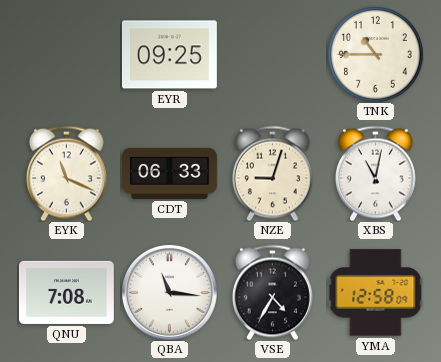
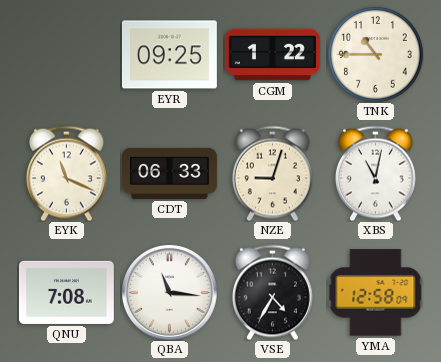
CGM: none -> 1:22
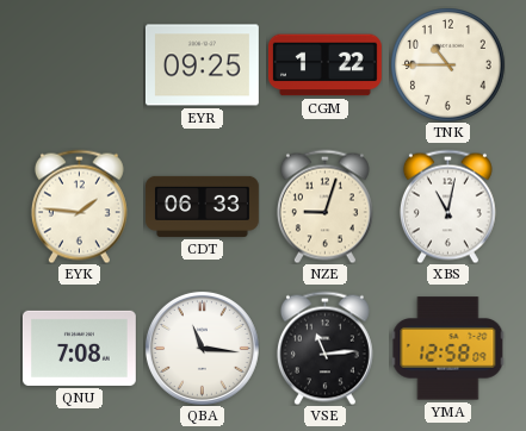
EYK: 11:19 -> 1:46
VSE: 4:35 -> 11:14
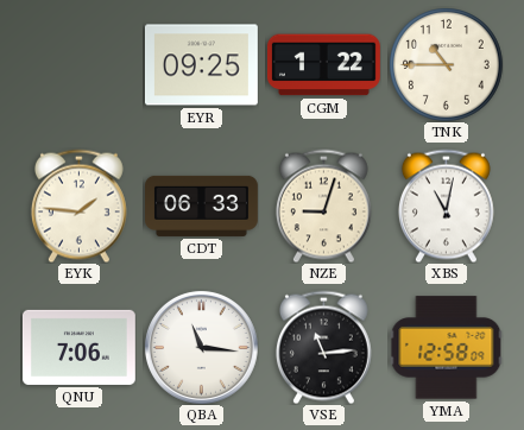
QNU: 7:08 -> 7:06
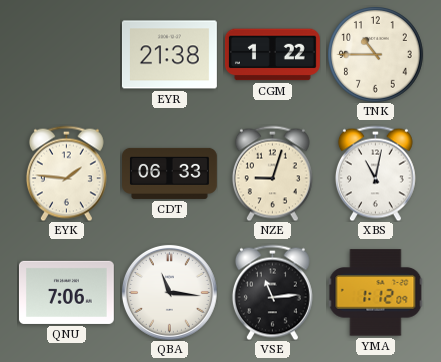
EYR: 09:25 -> 21:38
YMA: 12:58 -> 1:12
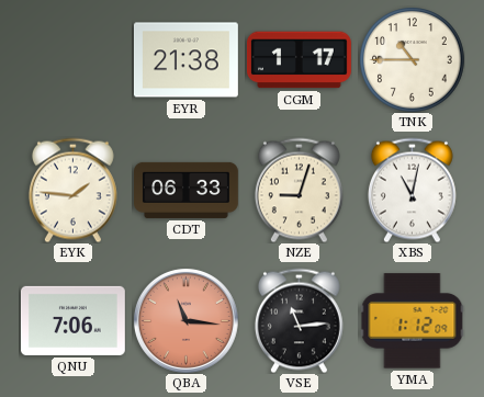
CGM: 1:22 -> 1:17
QBA dial: white -> salmon
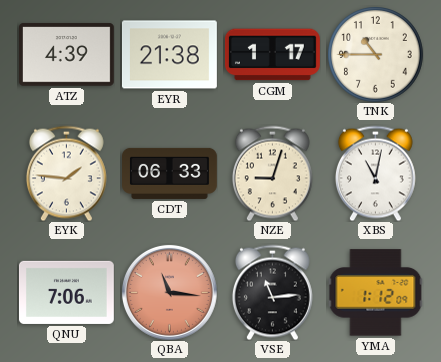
ATZ: none -> 4:39
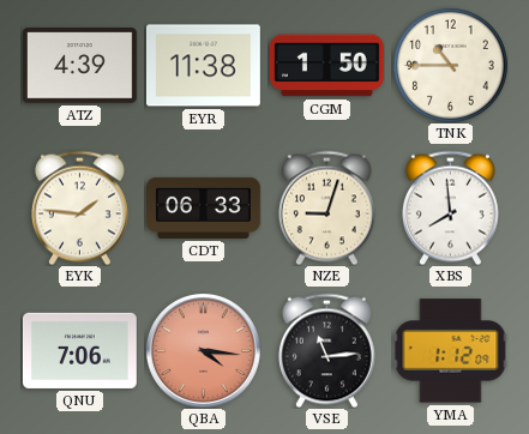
EYR: 21:38 -> 11:38
CGM: 1:17 -> 1:50
XBS: 11:02 -> 7:59
QBA: 11:16 -> 4:16
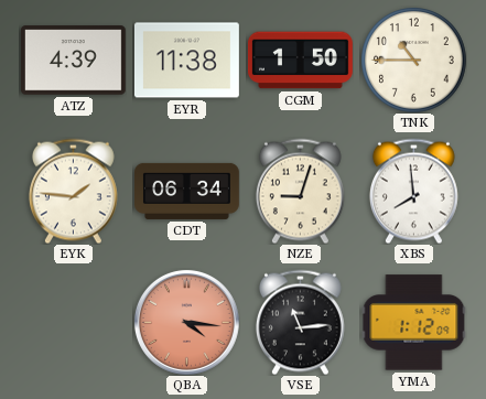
CDT: 06:33 -> 06:34
QNU: 7:06 -> none
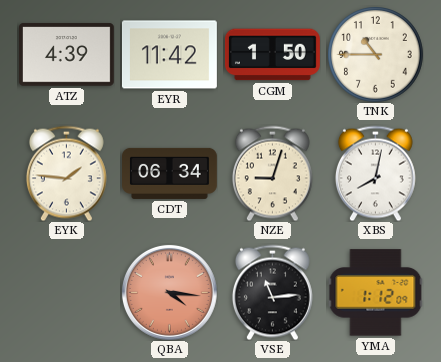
EYR: 11:38 -> 11:42
XBS: 7:59 -> 8:02
